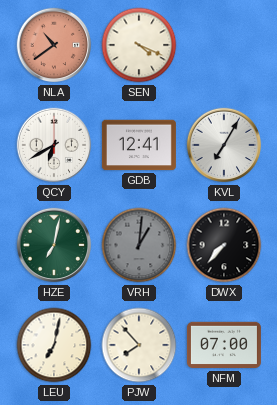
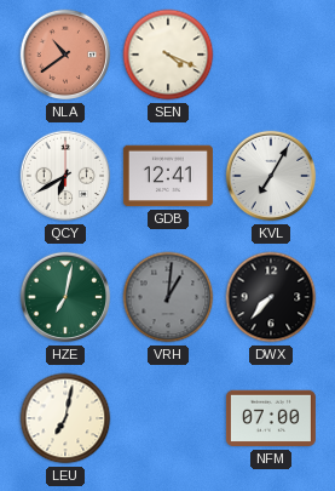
PJW: 7:53 -> none
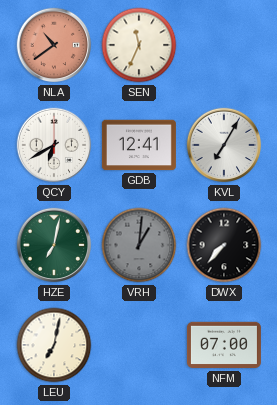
SEN: 4:19 -> 11:34
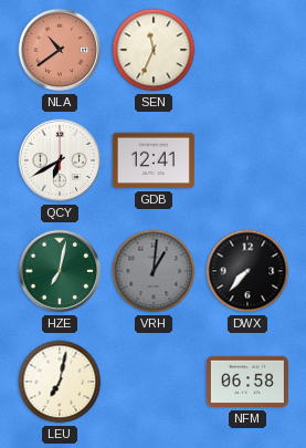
KVL: 7:05 -> none
NFM: 07:00 -> 06:58
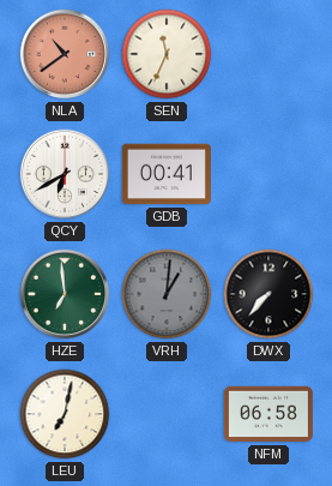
GDB: 12:41 -> 00:41
HZE: 7:02 -> 6:59
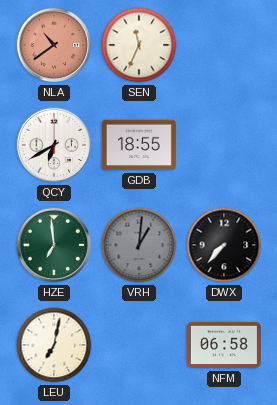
GDB: 00:41 -> 18:55
